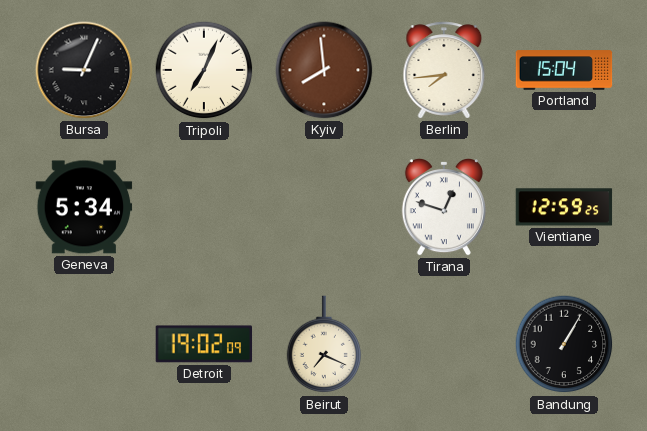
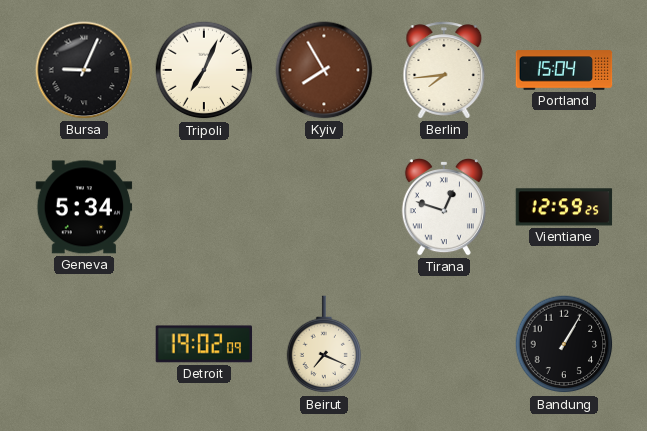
Kyiv: 7:59 -> 7:55
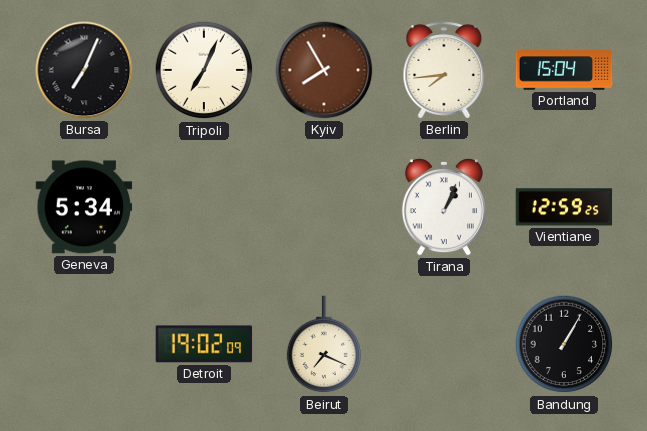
Bursa: 9:04 -> 7:04
Tirana: 12:48 -> 1:04
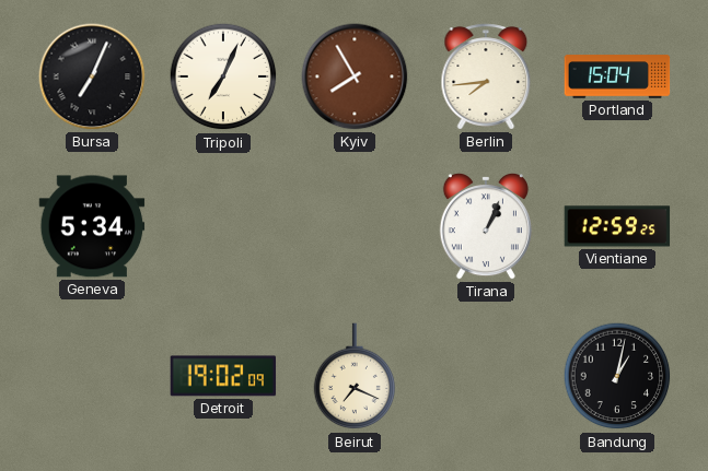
Bandung: 1:05 -> 1:02
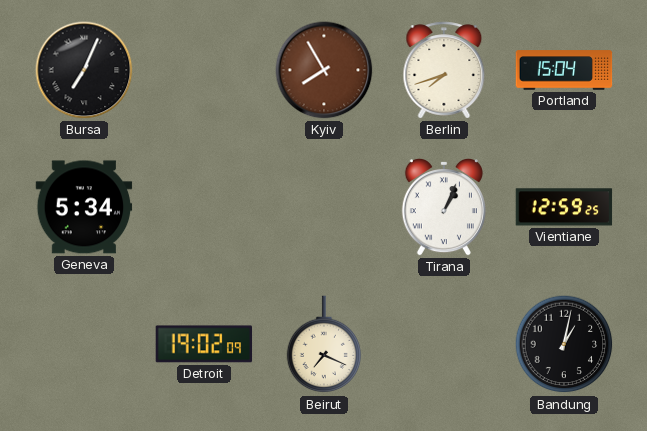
Tripoli: 7:04 -> none
Berlin: 7:44 -> 7:42
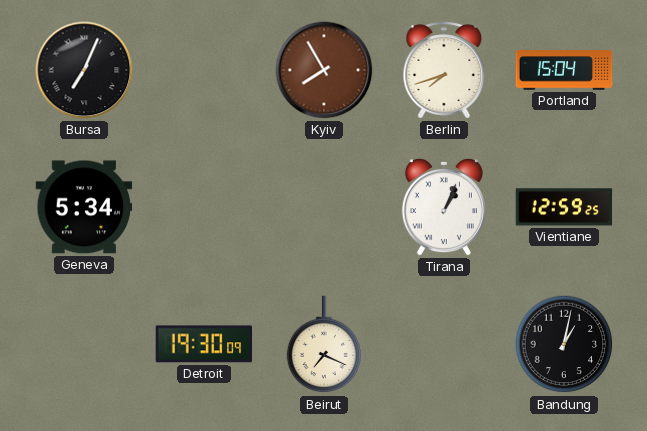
Detroit: 19:02 -> 19:30
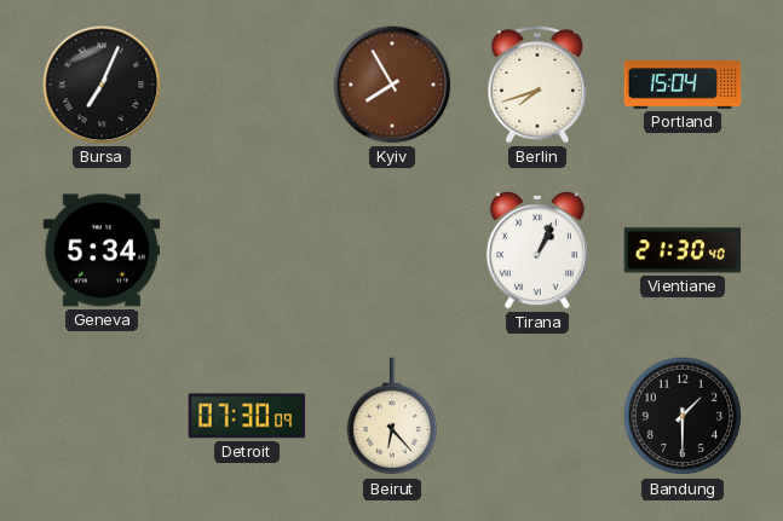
Vientiane: 12:59 -> 21:30
Detroit: 19:30 -> 07:30
Beirut: 7:19 -> 6:23
Bandung: 1:02 -> 1:30
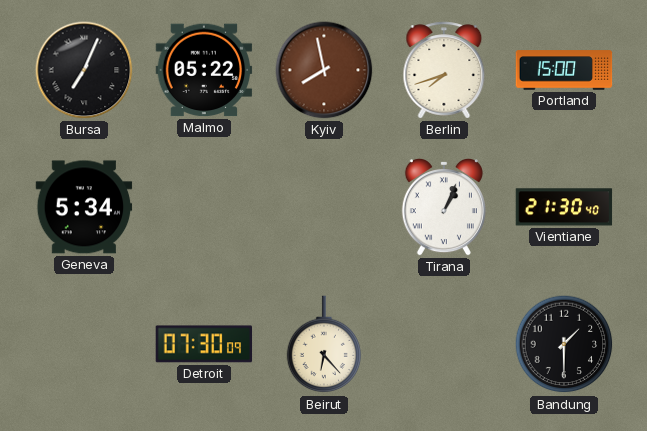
Malmo: none -> 05:22
Kyiv: 7:55 -> 7:58
Portland: 15:04 -> 15:00
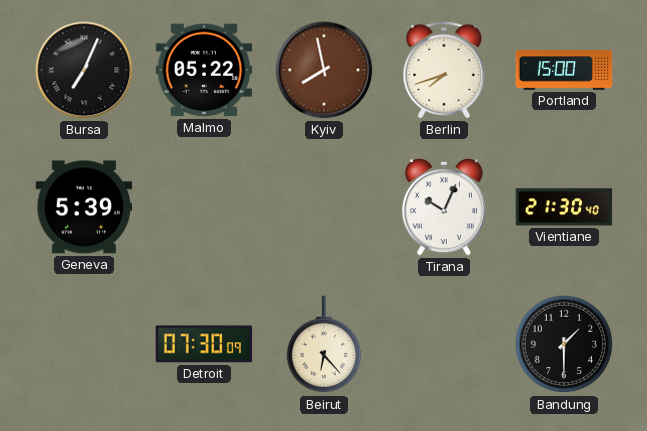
Geneva: 5:34 -> 5:39
Tirana: 1:04 -> 10:04
